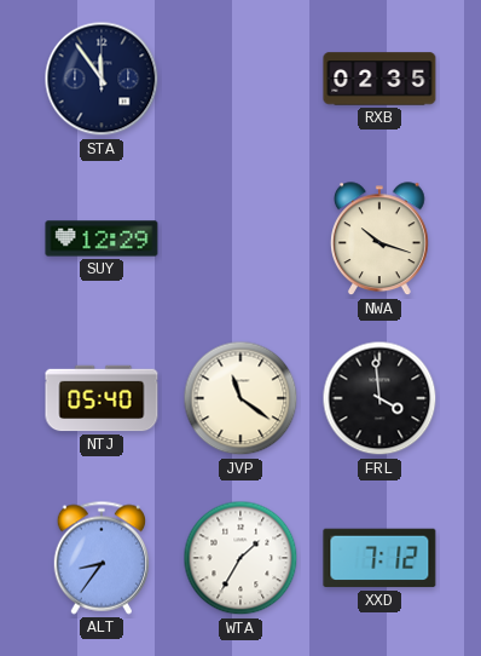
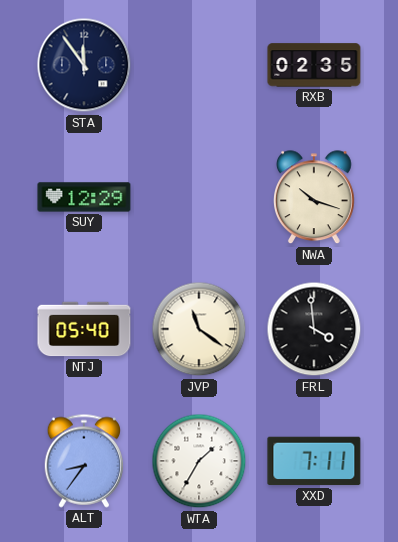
XXD: 7:12 -> 7:11
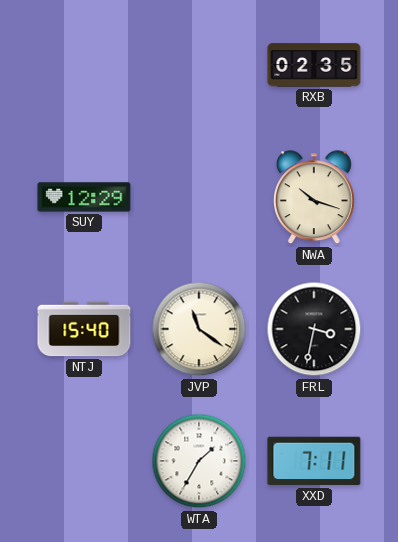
STA: 11:54 -> none
NTJ: 05:40 -> 15:40
FRL: 3:59 -> 3:32
ALT: 8:36 -> none
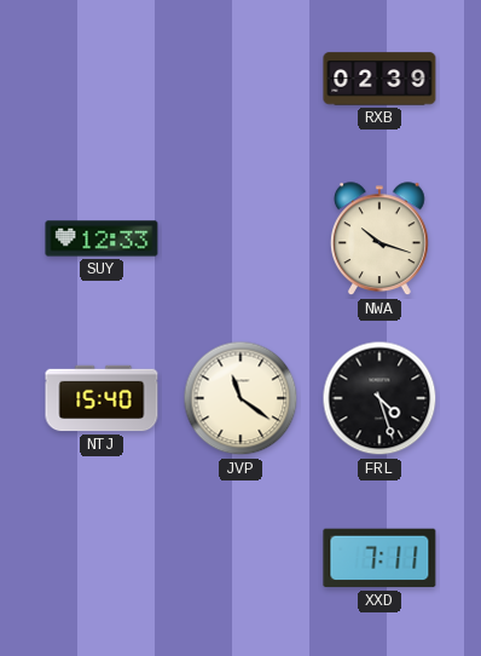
RXB: 02:35 -> 02:39
SUY: 12:29 -> 12:33
FRL: 3:32 -> 4:27
WTA: 1:35 -> none
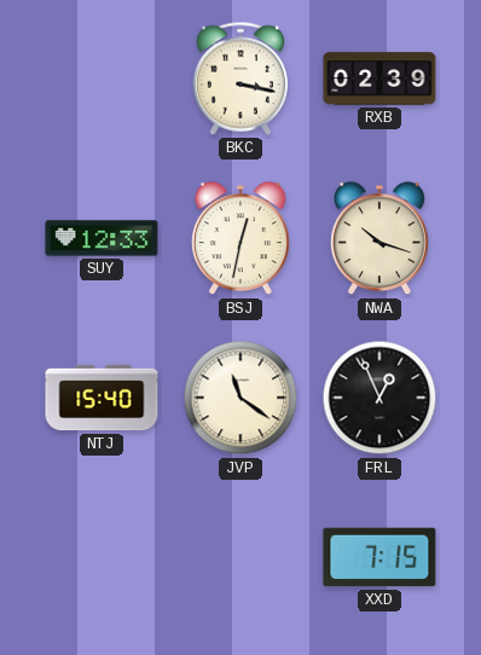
BKC: none -> 3:17
BSJ: none -> 12:32
FRL: 4:27 -> 12:56
XXD: 7:11 -> 7:15
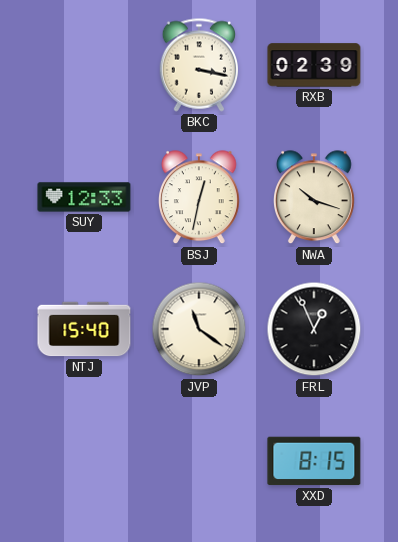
XXD: 7:15 -> 8:15
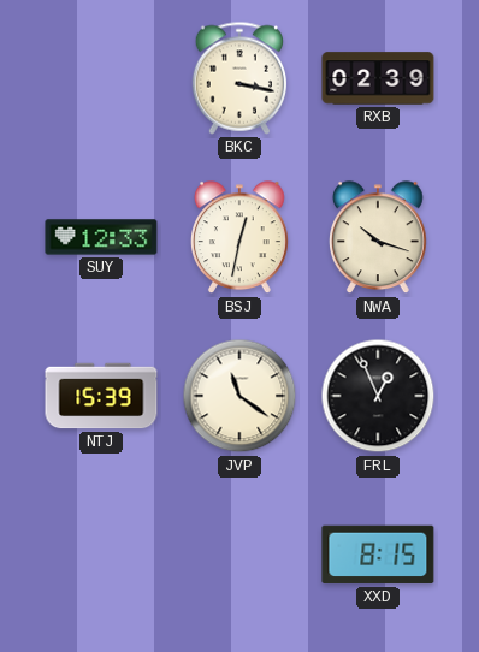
NTJ: 15:40 -> 15:39
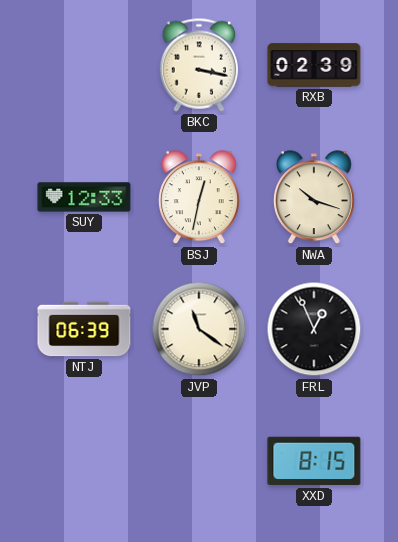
NTJ: 15:39 -> 06:39
